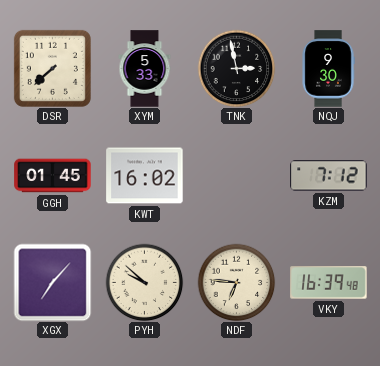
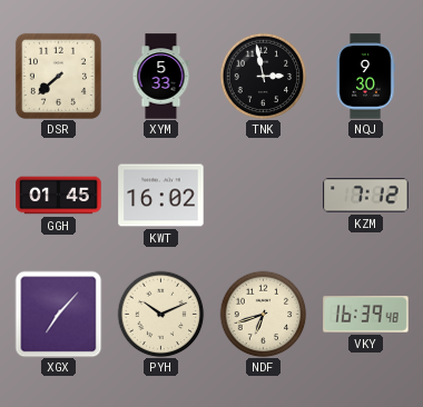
PYH: 9:52 -> 10:11
NDF: 6:46 -> 6:42
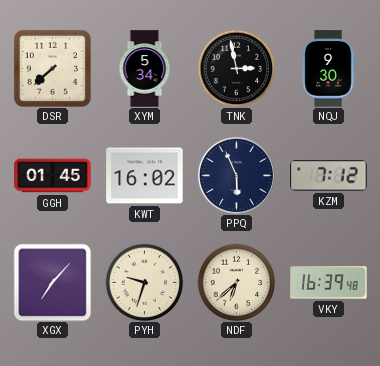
XYM: 5:33 -> 5:34
PPQ: none -> 5:56
PYH: 10:11 -> 9:33
NDF: 6:42 -> 6:38
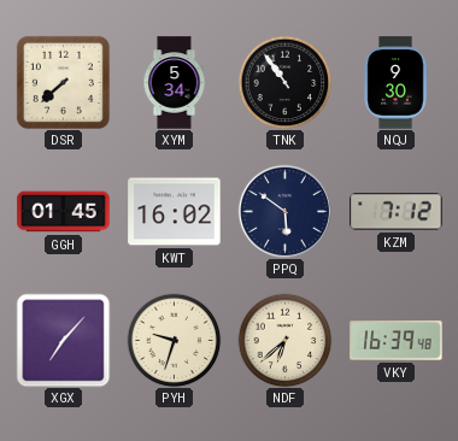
TNK: 2:58 -> 10:54
PPQ: 5:56 -> 5:51
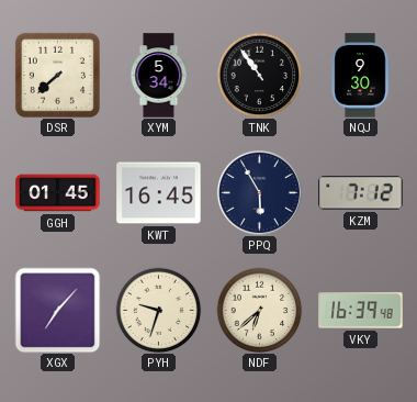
KWT: 16:02 -> 16:45
PPQ: 5:51 -> 5:55
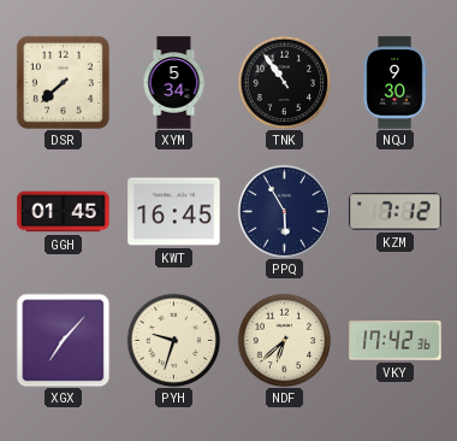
VKY: 16:39 -> 17:42
